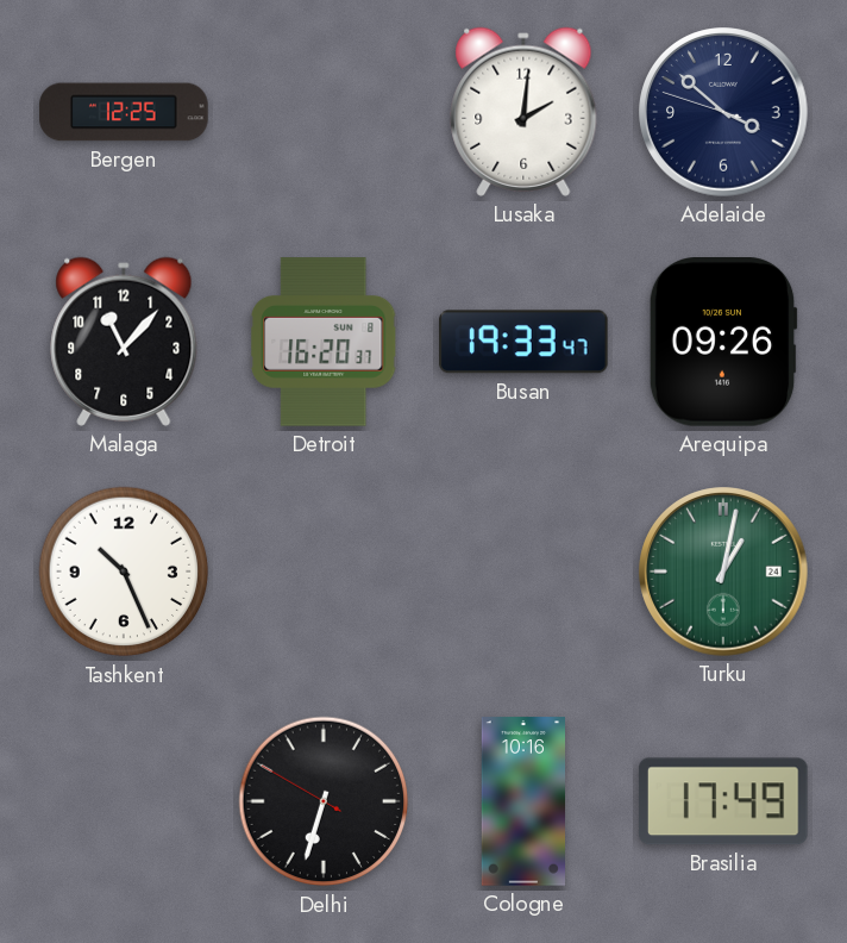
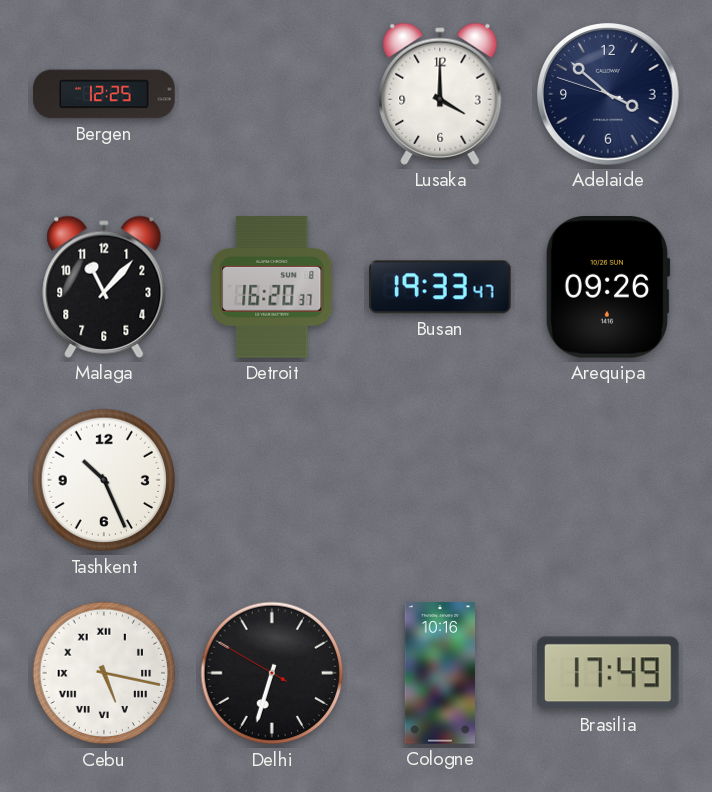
Lusaka: 2:01 -> 4:00
Turku: 1:02 -> none
Cebu: none -> 5:17
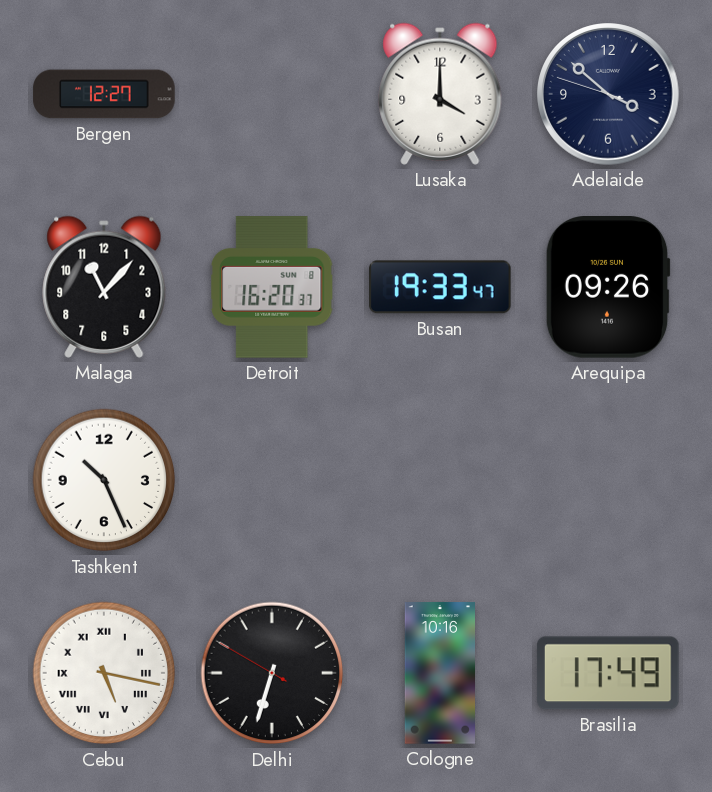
Bergen: 12:25 -> 12:27
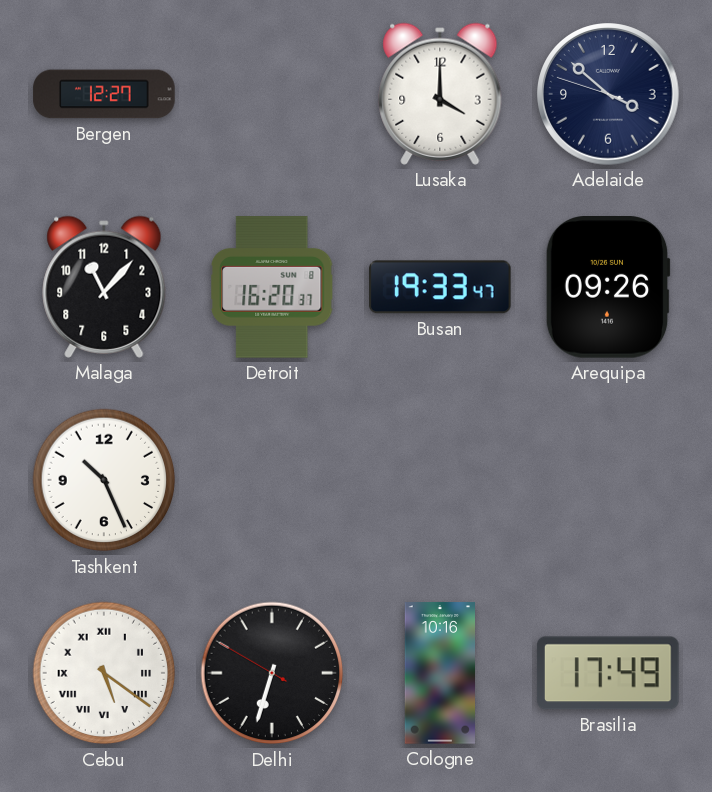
Cebu: 5:17 -> 5:21
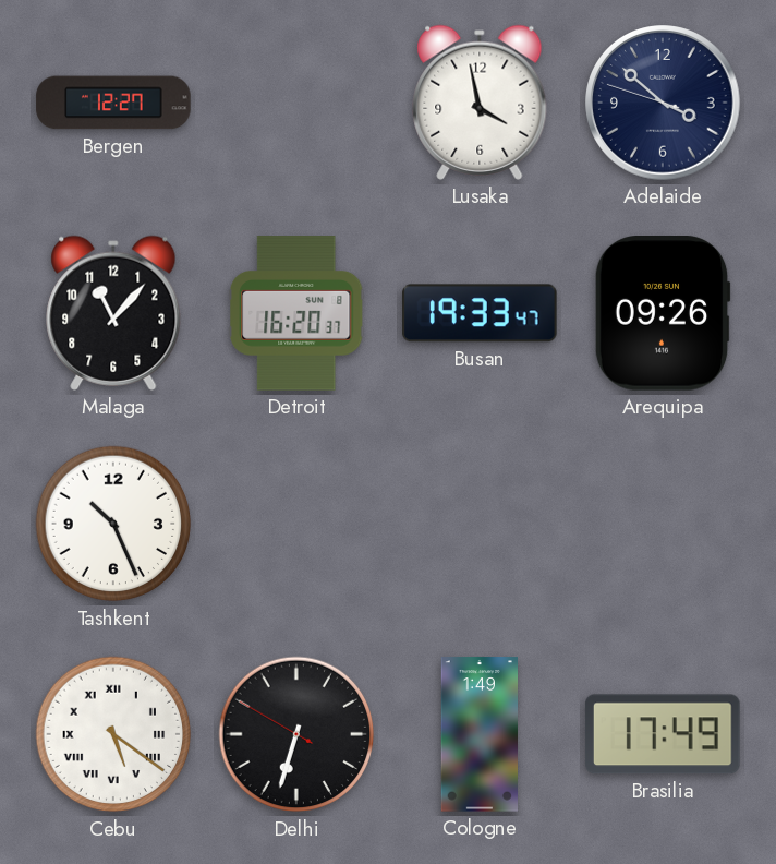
Lusaka: 4:00 -> 3:58
Cologne: 10:16 -> 1:49
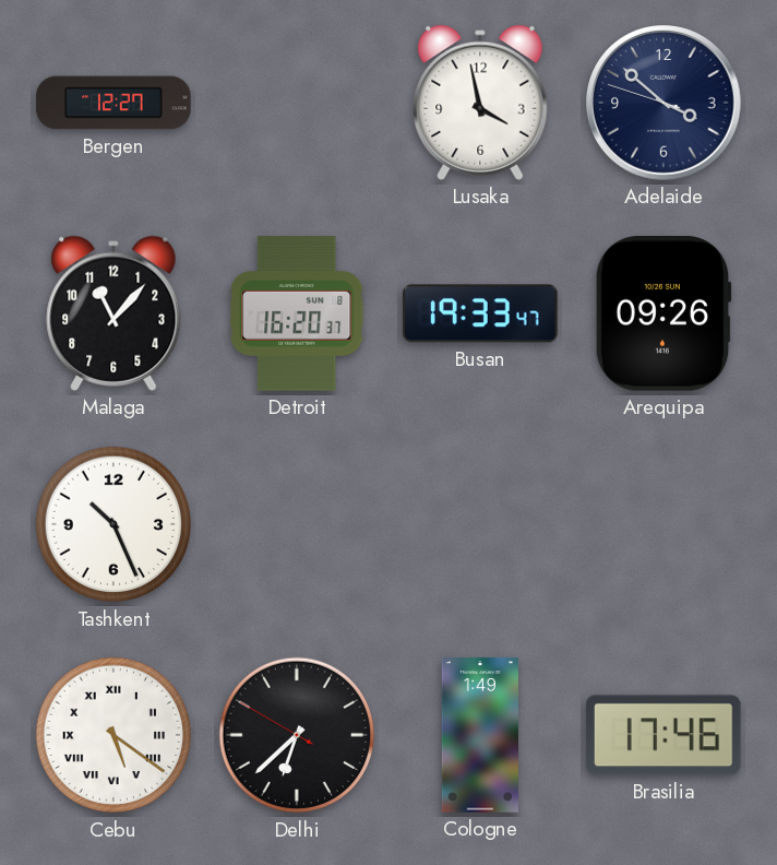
Delhi: 6:32 -> 6:37
Brasilia: 17:49 -> 17:46
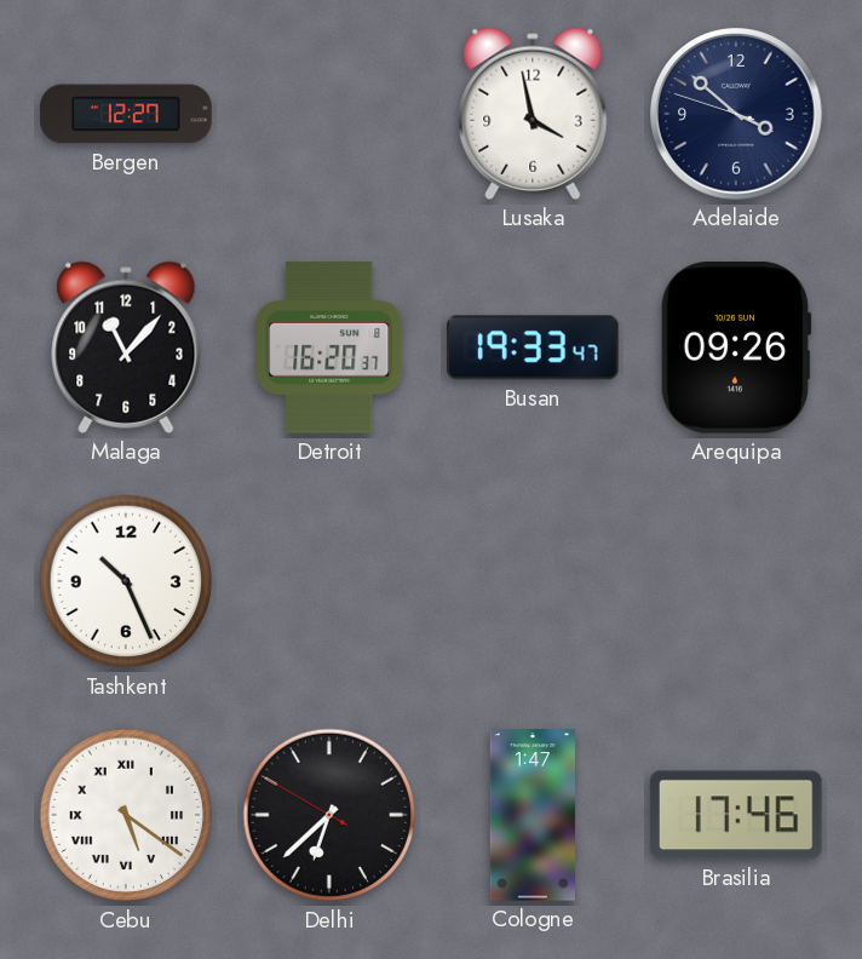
Cologne: 1:49 -> 1:47
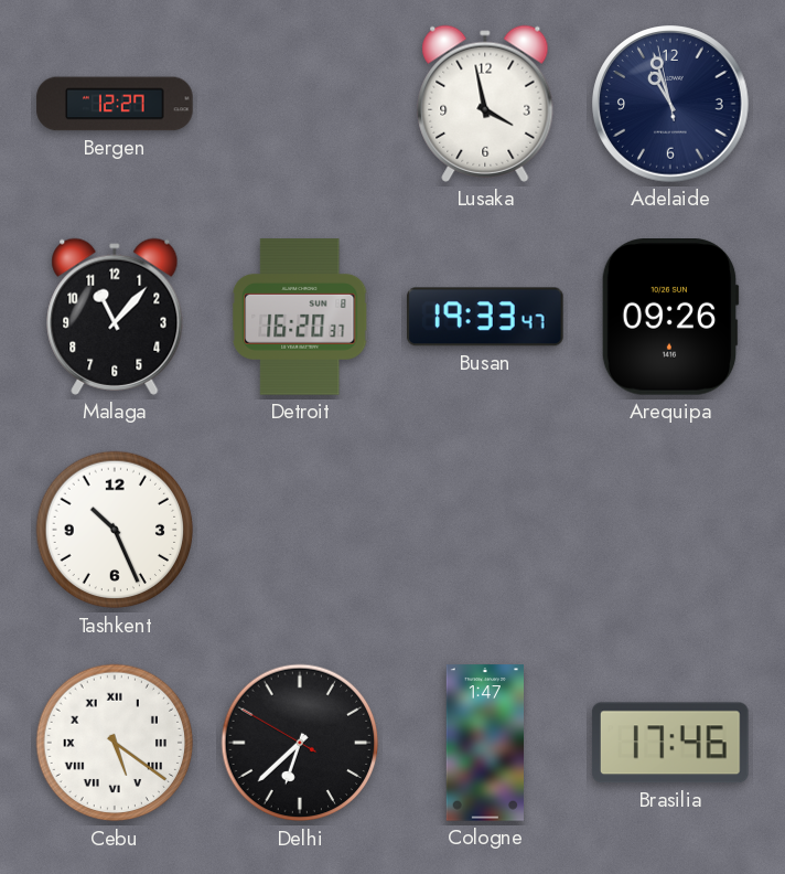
Adelaide: 3:51 -> 10:56
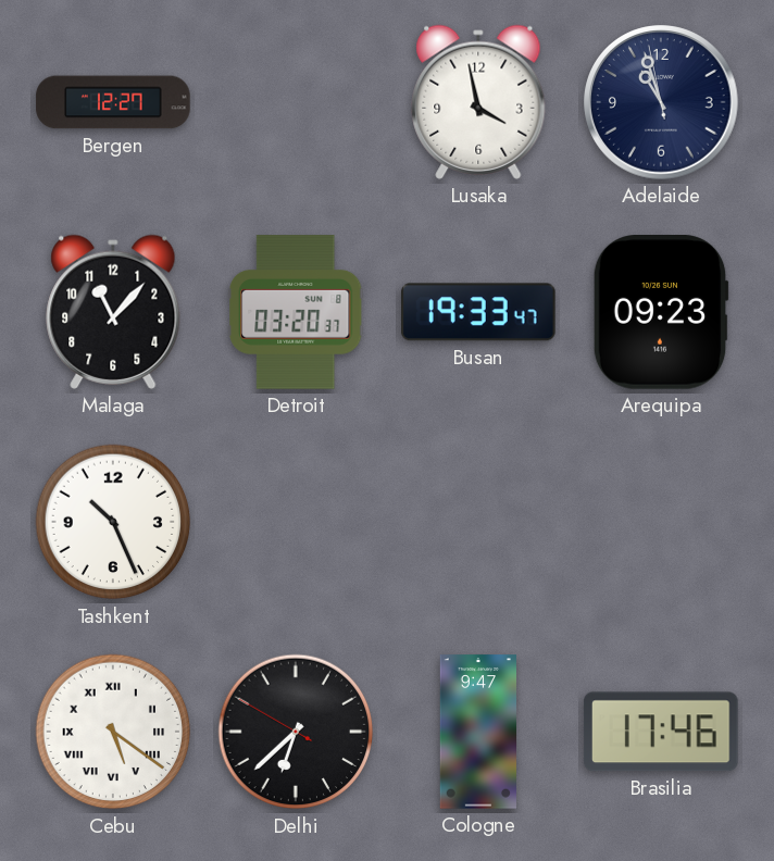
Detroit: 16:20 -> 03:20
Arequipa: 09:26 -> 09:23
Cologne: 1:47 -> 9:47
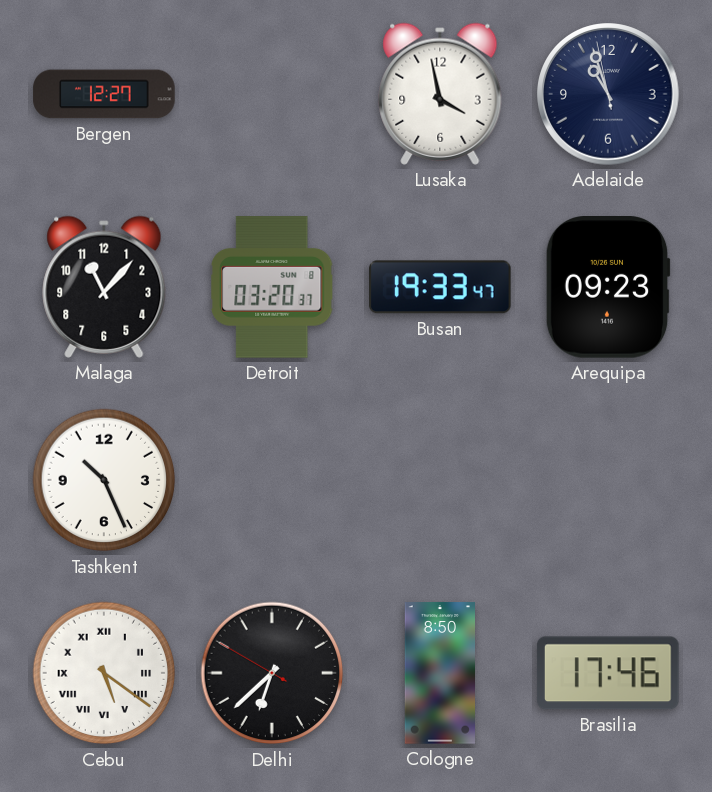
Cologne: 9:47 -> 8:50
